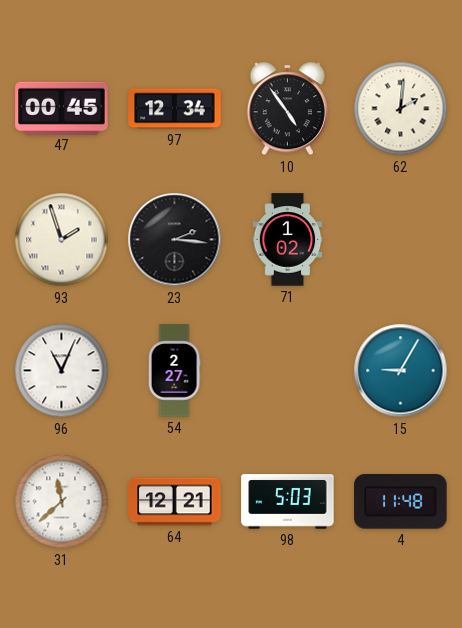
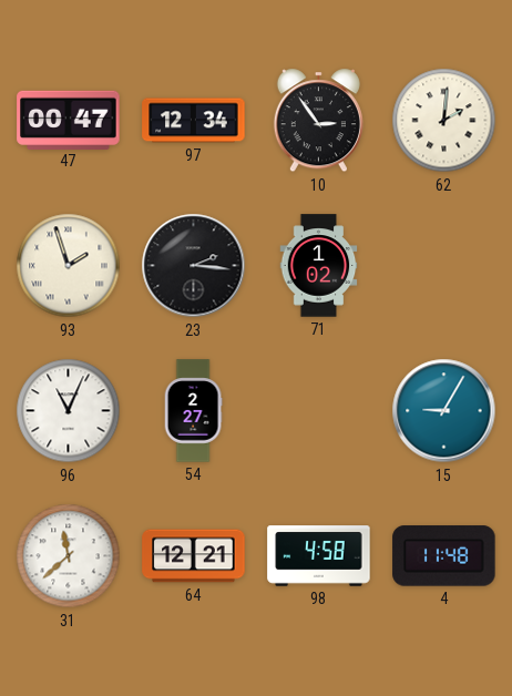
47: 00:45 -> 00:47
10: 4:54 -> 2:54
98: 5:03 -> 4:58
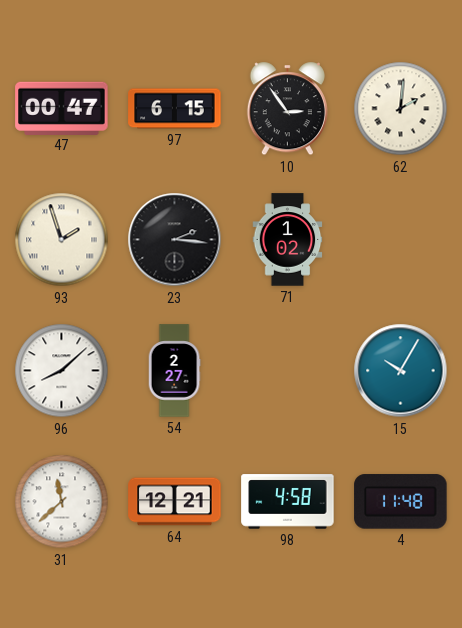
97: 12:34 -> 6:15
96: 11:04 -> 8:08
15: 9:05 -> 10:05
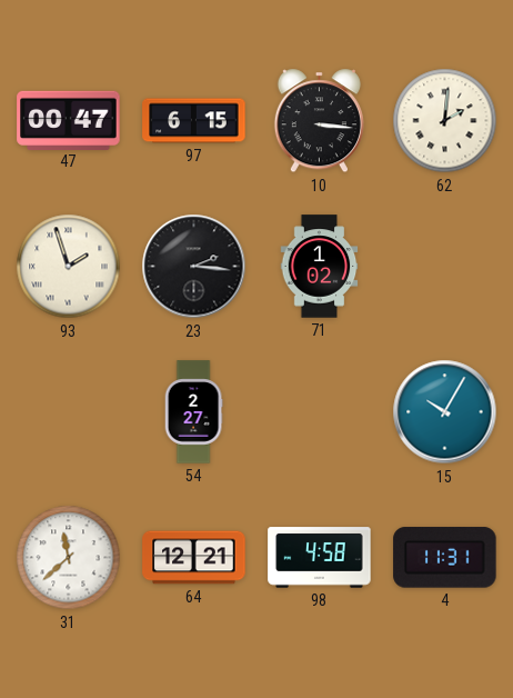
10: 2:54 -> 3:16
96: 8:08 -> none
4: 11:48 -> 11:31
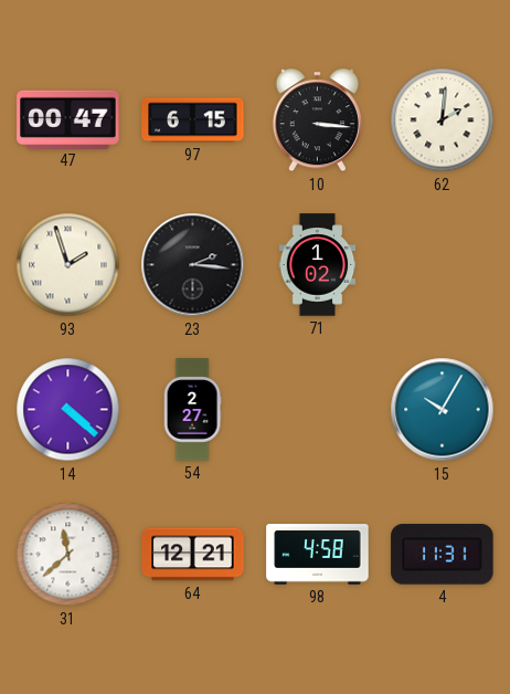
14: none -> 4:22
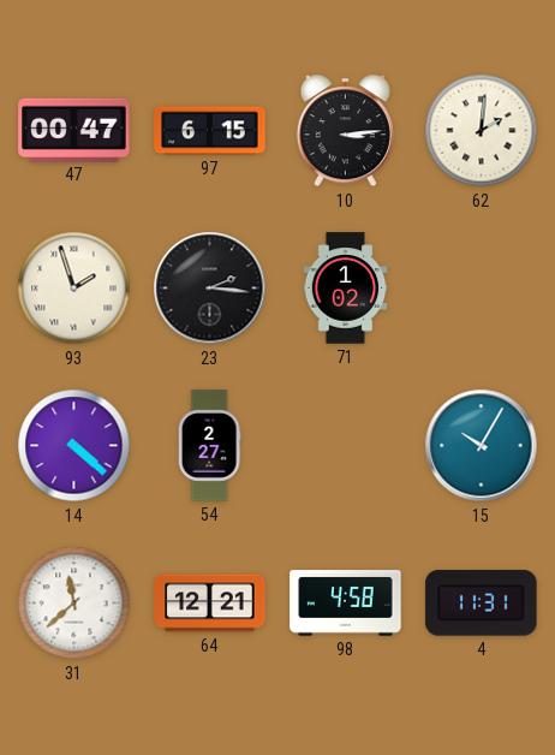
10: 3:16 -> 3:14
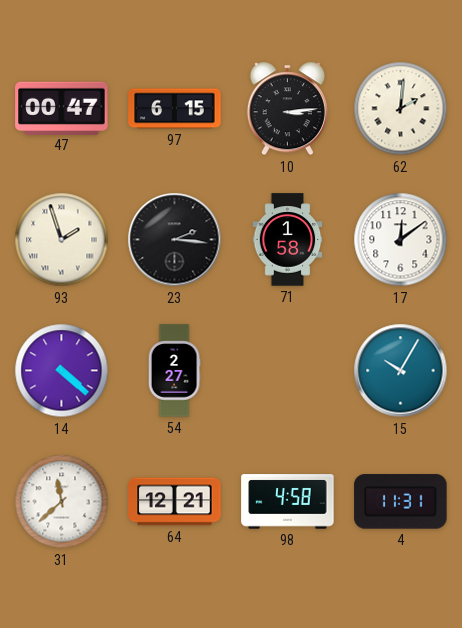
71: 1:02 -> 1:58
17: none -> 12:09
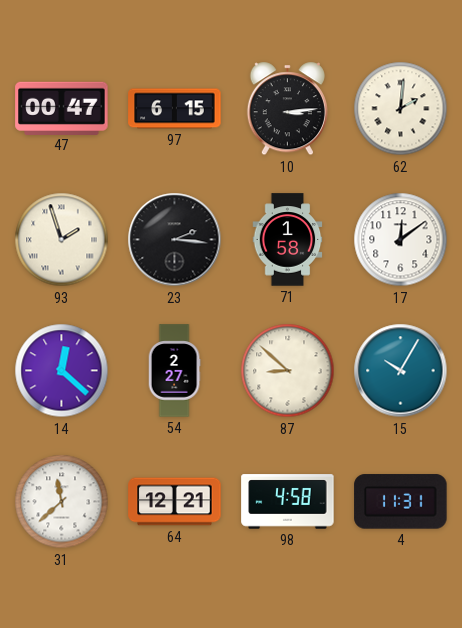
14: 4:22 -> 12:22
87: none -> 8:52
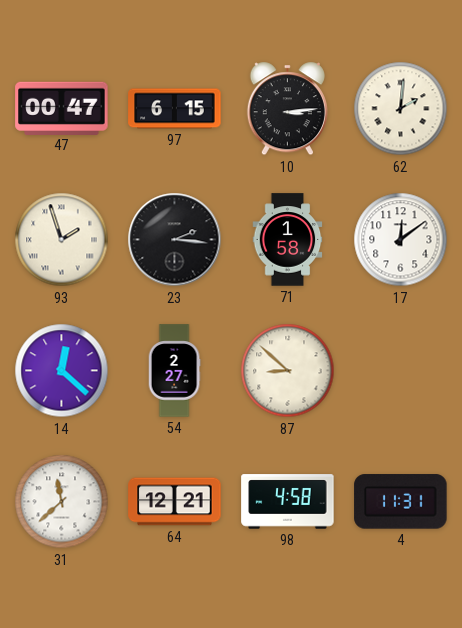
15: 10:05 -> none
